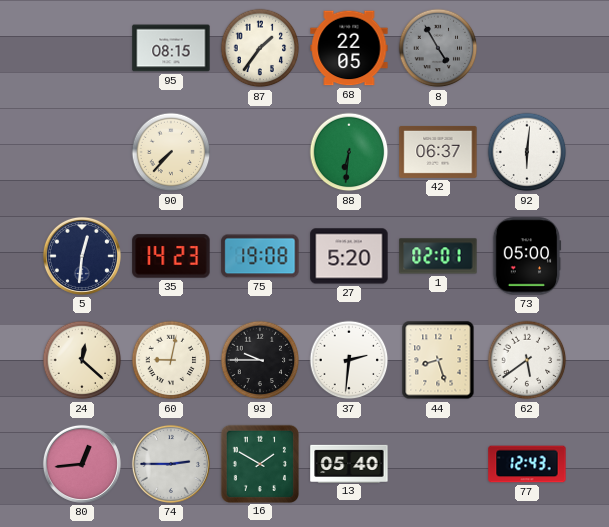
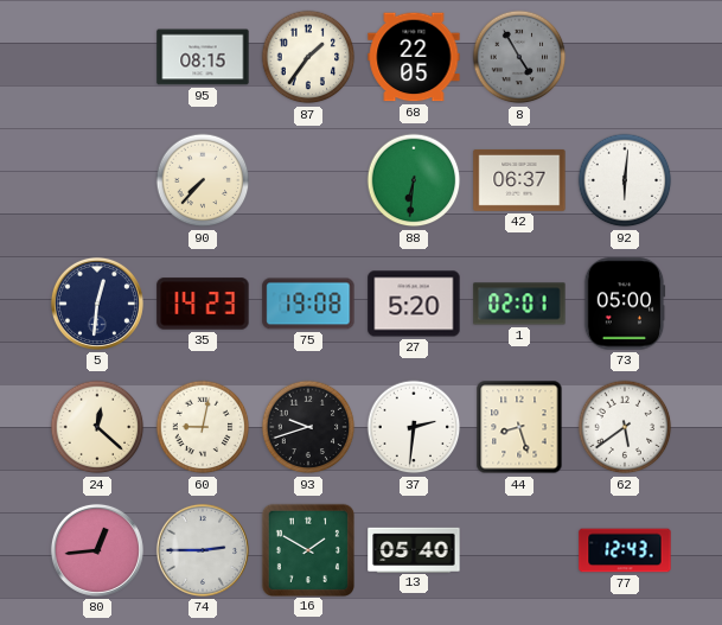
93: 9:45 -> 9:42
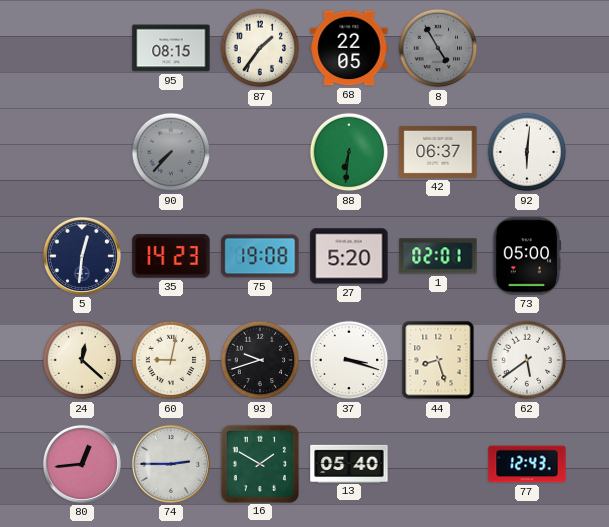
90 dial: cream -> grey
37: 2:31 -> 3:18
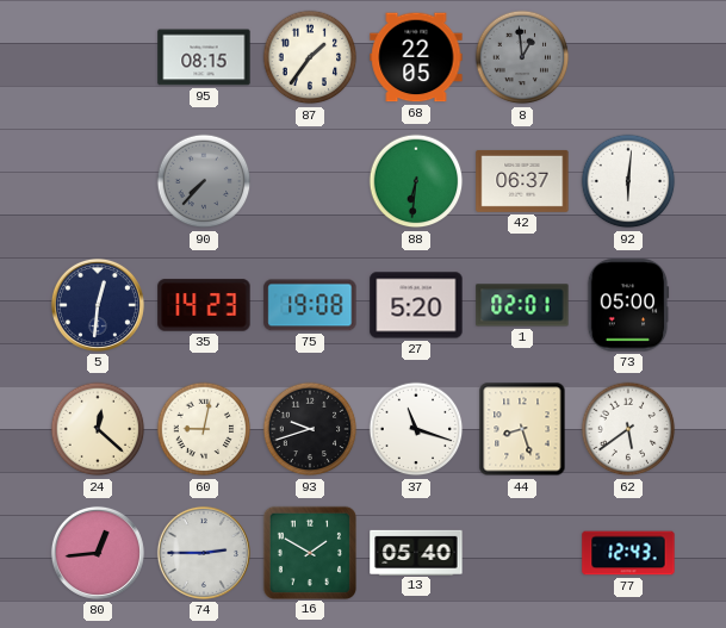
8: 4:55 -> 12:59
37: 3:18 -> 11:18
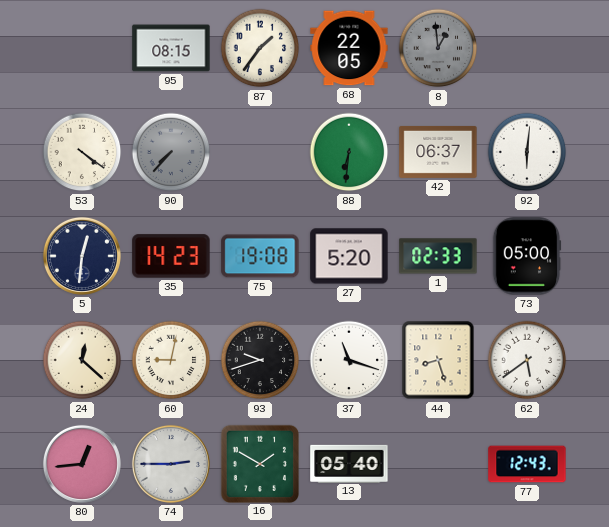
53: none -> 4:21
1: 02:01 -> 02:33
